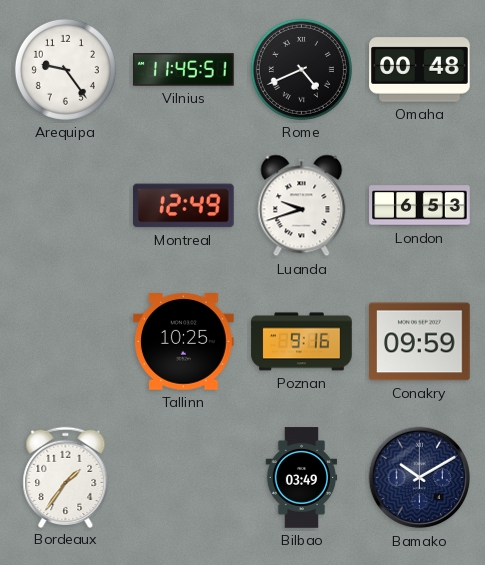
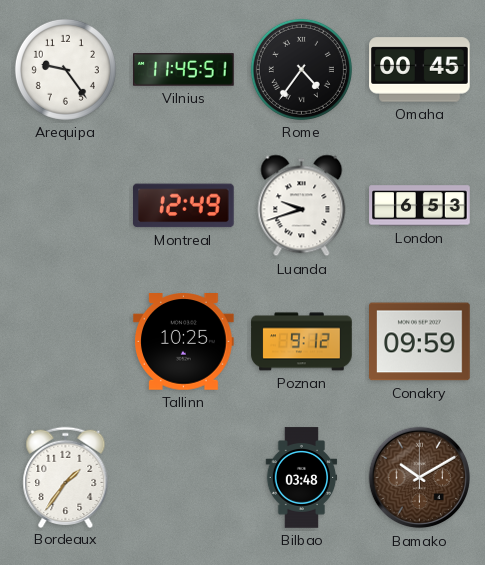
Rome: 4:41 -> 4:36
Omaha: 00:48 -> 00:45
Poznan: 9:16 -> 9:12
Bilbao: 03:49 -> 03:48
Bamako dial: navy -> brown
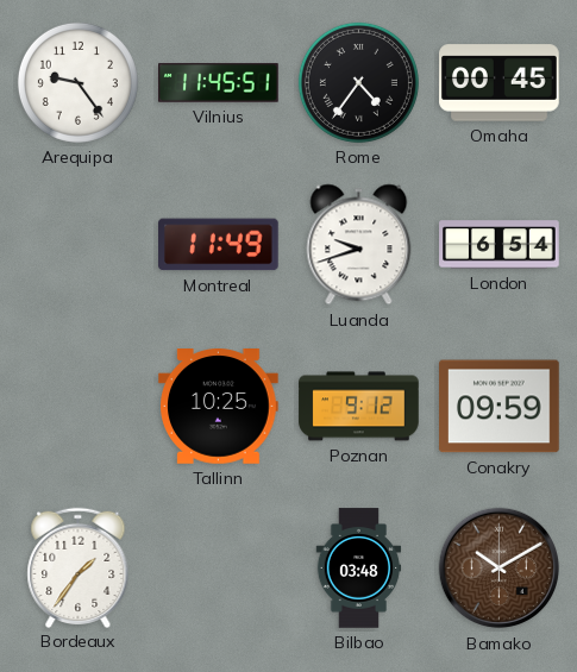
Montreal: 12:49 -> 11:49
London: 6:53 -> 6:54
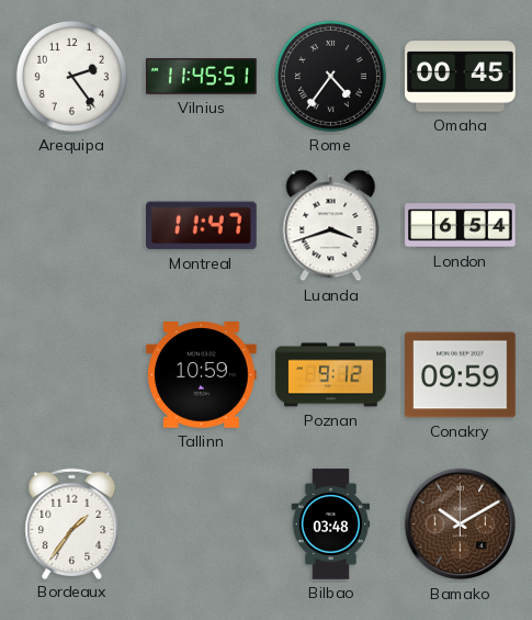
Arequipa: 9:24 -> 2:24
Montreal: 11:49 -> 11:47
Luanda: 9:42 -> 3:42
Tallinn: 10:25 -> 10:59
